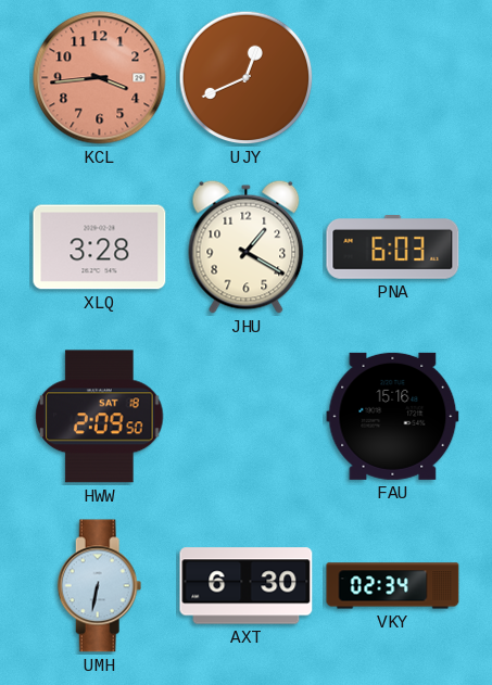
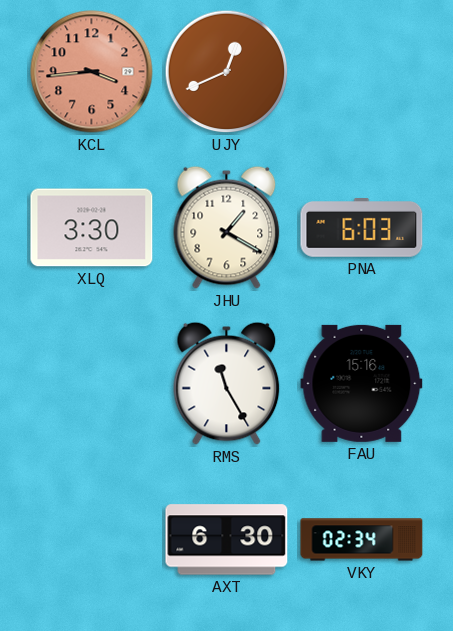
XLQ: 3:28 -> 3:30
HWW: 2:09 -> none
RMS: none -> 11:25
UMH: 6:32 -> none
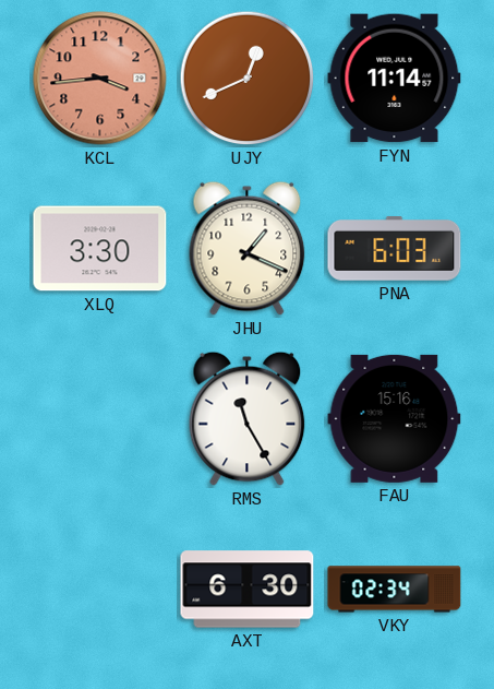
FYN: none -> 11:14
JHU: 1:20 -> 1:19
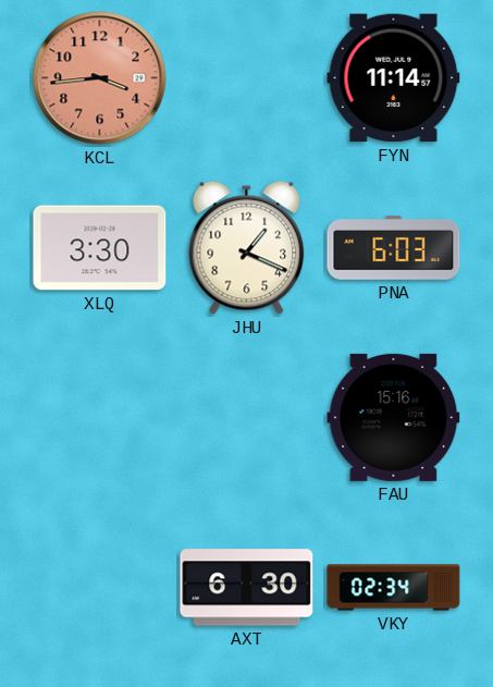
UJY: 12:41 -> none
RMS: 11:25 -> none
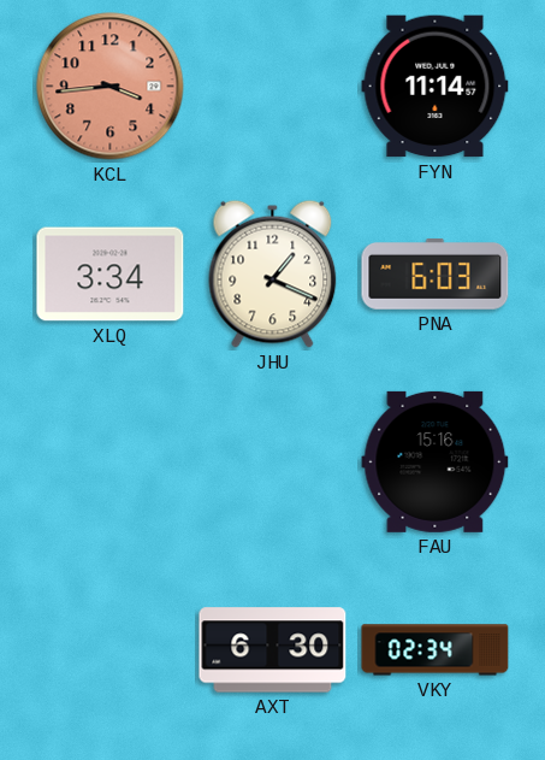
XLQ: 3:30 -> 3:34
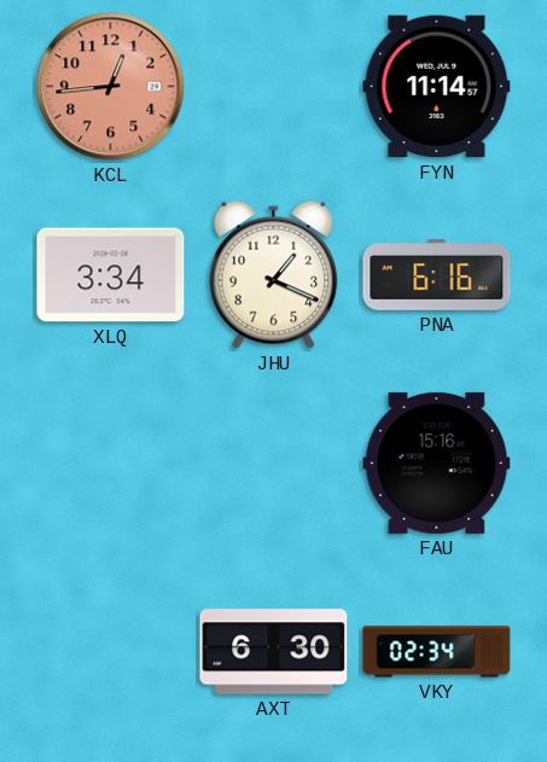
KCL: 3:44 -> 12:44
PNA: 6:03 -> 6:16
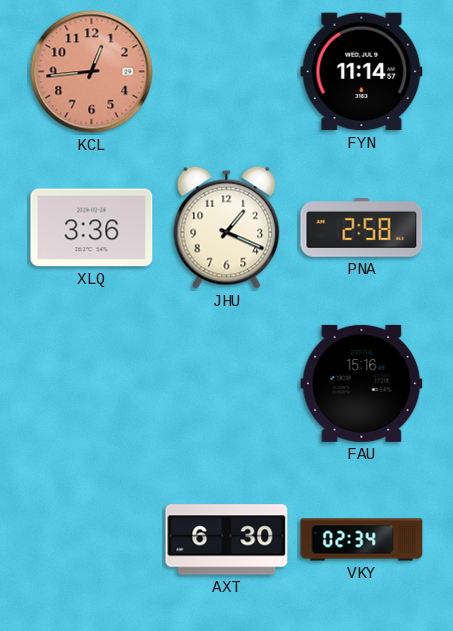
XLQ: 3:34 -> 3:36
PNA: 6:16 -> 2:58
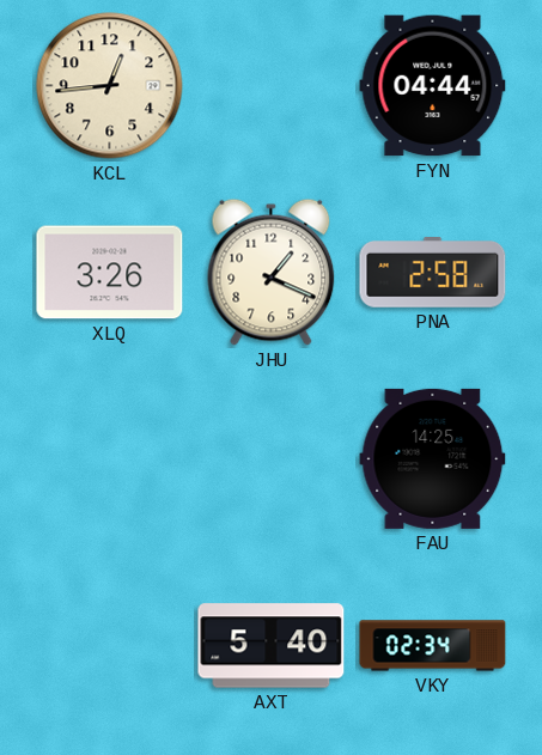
KCL dial: salmon -> cream
FYN: 11:14 -> 04:44
XLQ: 3:36 -> 3:26
FAU: 15:16 -> 14:25
AXT: 6:30 -> 5:40
